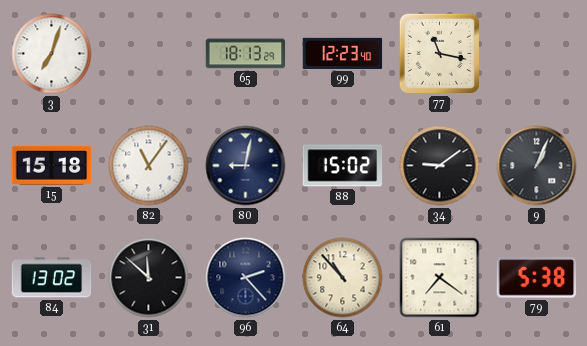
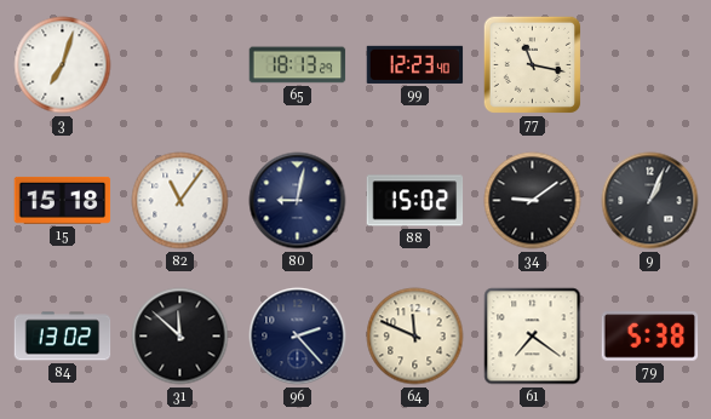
64: 10:53 -> 11:49
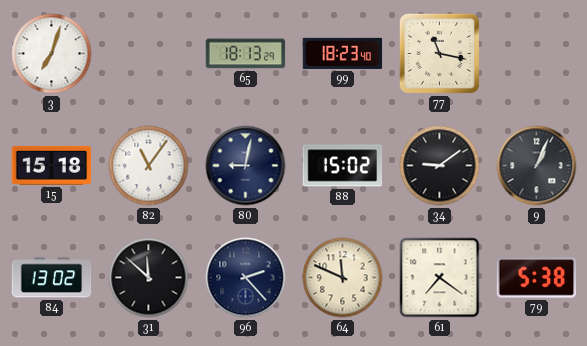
99: 12:23 -> 18:23
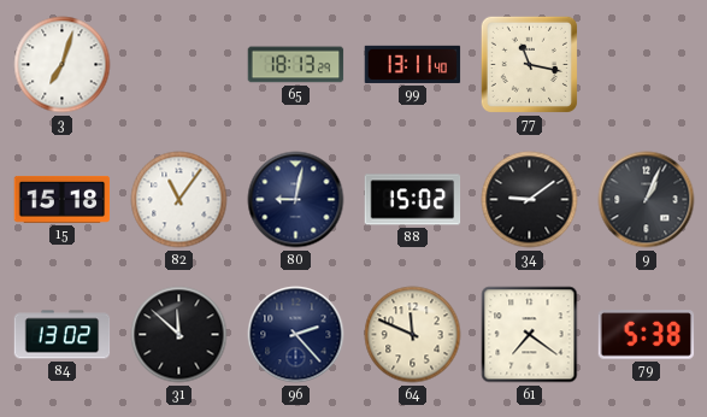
99: 18:23 -> 13:11
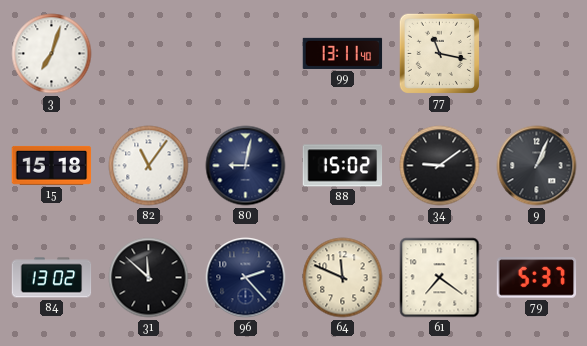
65: 18:13 -> none
79: 5:38 -> 5:37
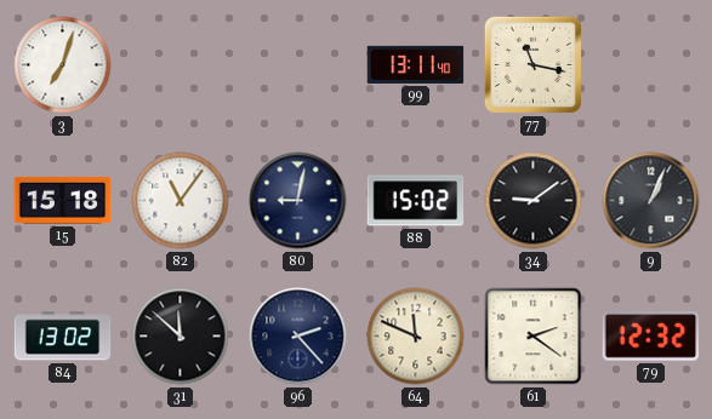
61: 7:21 -> 2:21
79: 5:37 -> 12:32
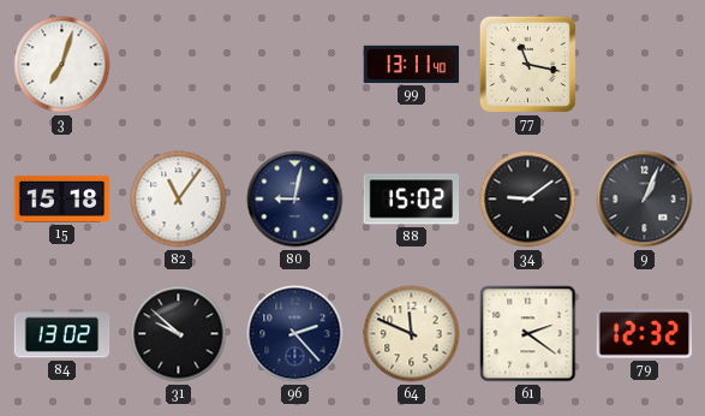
31: 11:52 -> 9:52
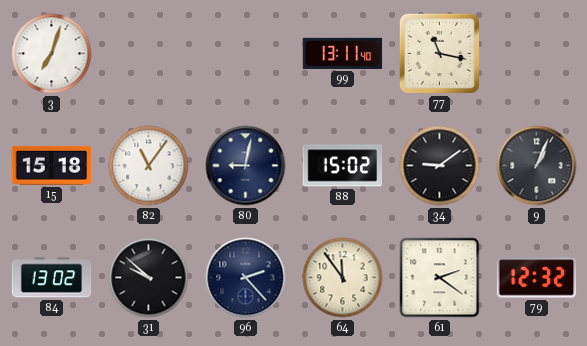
64: 11:49 -> 11:54
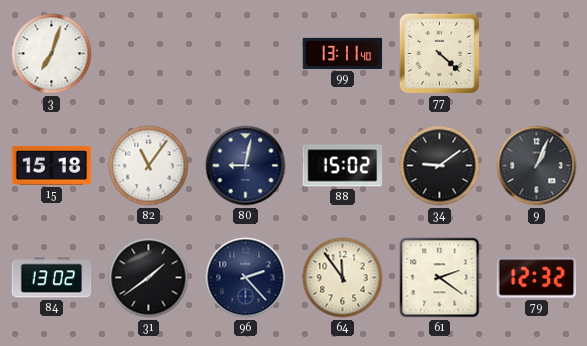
77: 11:17 -> 4:22
31: 9:52 -> 1:39
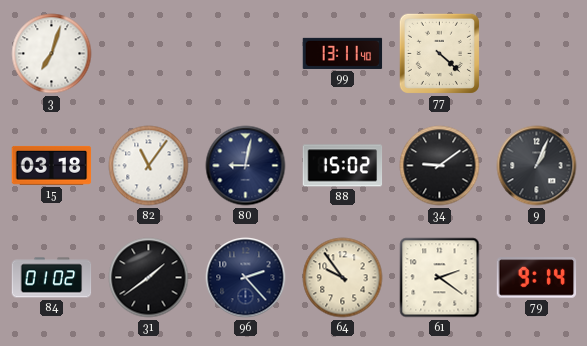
15: 15:18 -> 03:18
84: 13:02 -> 01:02
64: 11:54 -> 9:54
79: 12:32 -> 9:14
